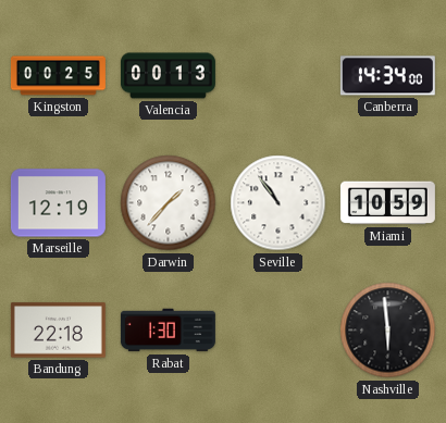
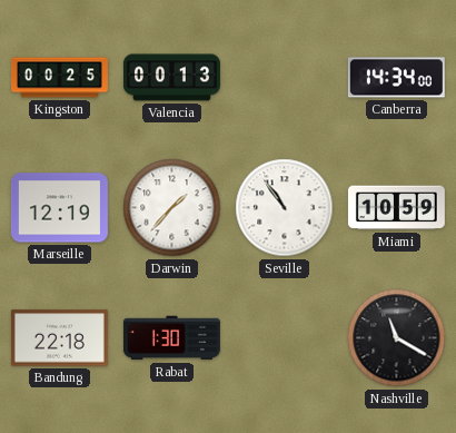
Nashville: 5:59 -> 11:20
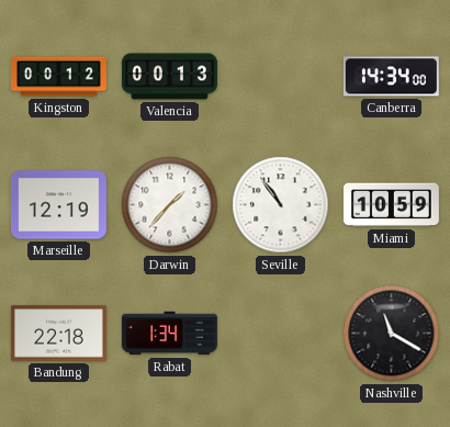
Kingston: 00:25 -> 00:12
Rabat: 1:30 -> 1:34
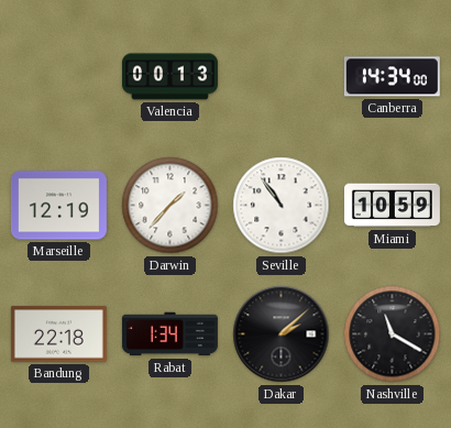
Kingston: 00:12 -> none
Dakar: none -> 2:08
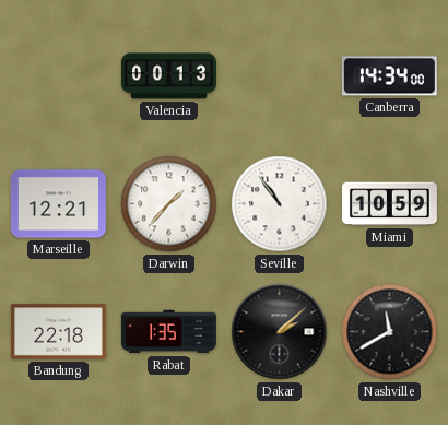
Marseille: 12:19 -> 12:21
Rabat: 1:34 -> 1:35
Nashville: 11:20 -> 11:40
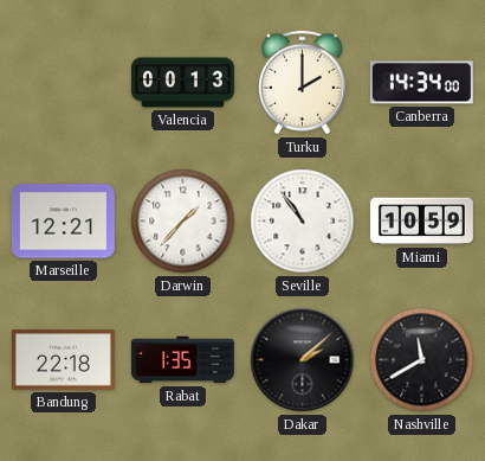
Turku: none -> 2:00
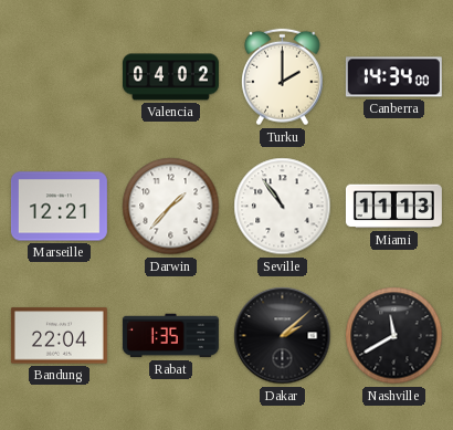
Valencia: 00:13 -> 04:02
Miami: 10:59 -> 11:13
Bandung: 22:18 -> 22:04
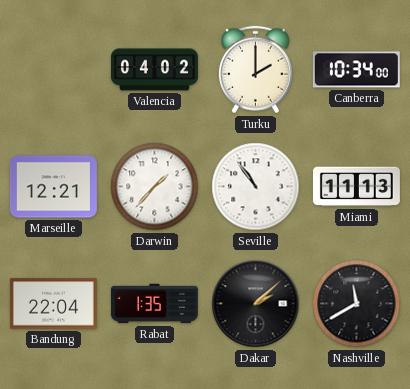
Canberra: 14:34 -> 10:34
